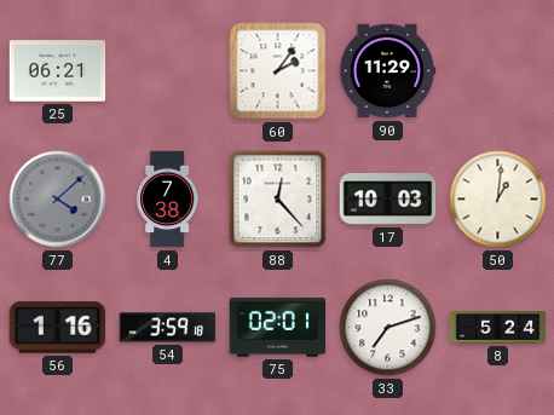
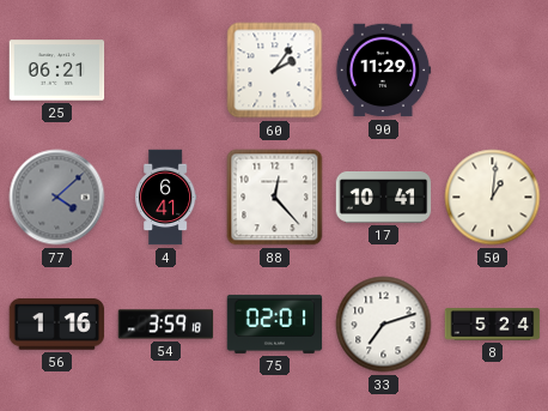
4: 7:38 -> 6:41
17: 10:03 -> 10:41
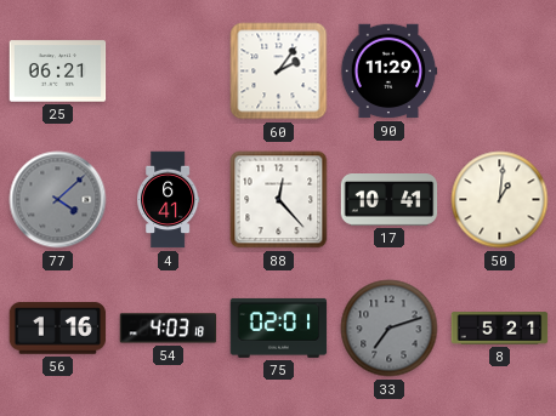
54: 3:59 -> 4:03
33 dial: white -> grey
8: 5:24 -> 5:21
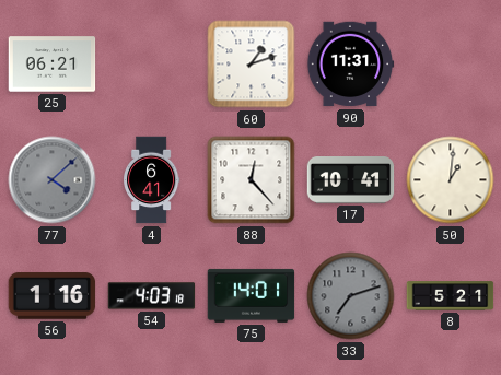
60: 2:06 -> 1:12
90: 11:29 -> 11:31
75: 02:01 -> 14:01
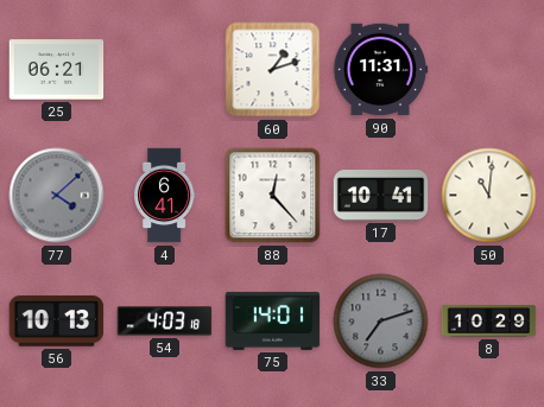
50: 1:01 -> 11:01
56: 1:16 -> 10:13
8: 5:21 -> 10:29
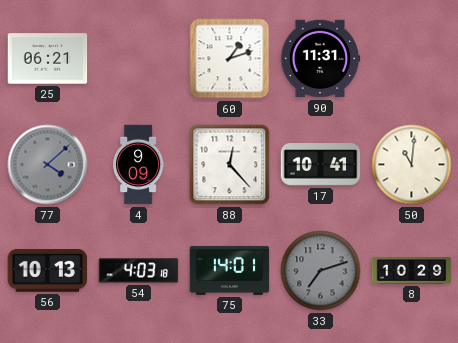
4: 6:41 -> 9:09
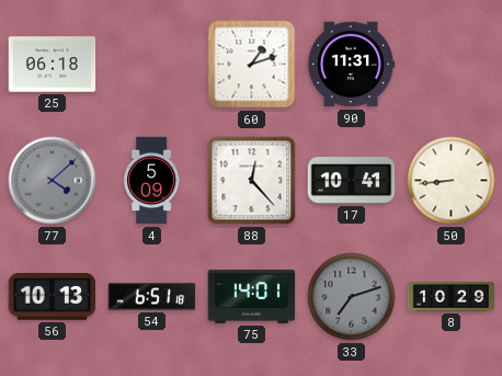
25: 06:21 -> 06:18
4: 9:09 -> 5:09
50: 11:01 -> 8:44
54: 4:03 -> 6:51
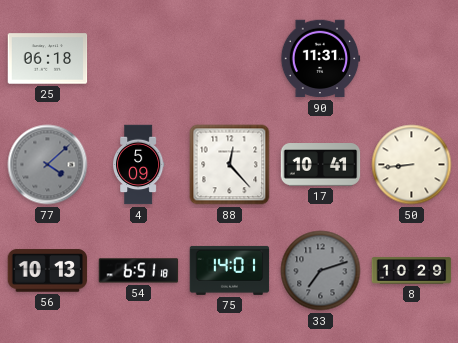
60: 1:12 -> none
